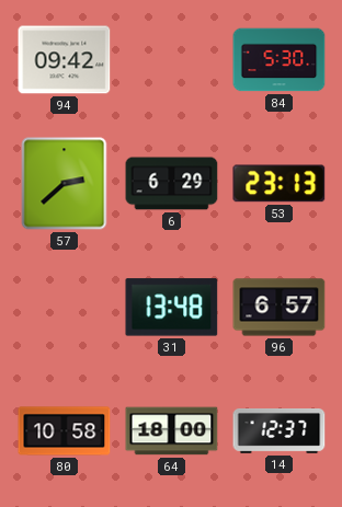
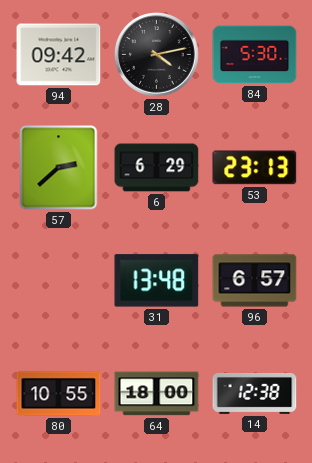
28: none -> 4:13
80: 10:58 -> 10:55
14: 12:37 -> 12:38
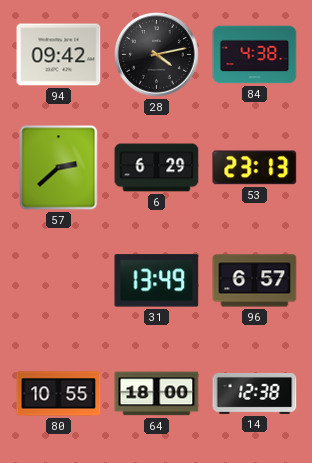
84: 5:30 -> 4:38
31: 13:48 -> 13:49
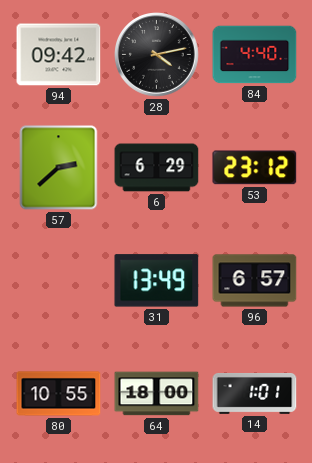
84: 4:38 -> 4:40
53: 23:13 -> 23:12
14: 12:38 -> 1:01
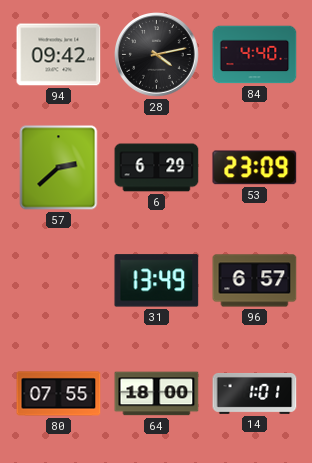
53: 23:12 -> 23:09
80: 10:55 -> 07:55
